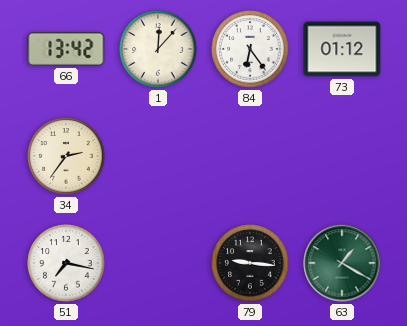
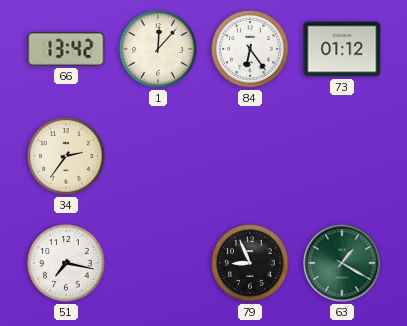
79: 9:16 -> 8:56
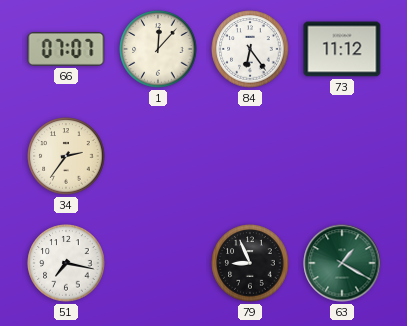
66: 13:42 -> 07:07
73: 01:12 -> 11:12
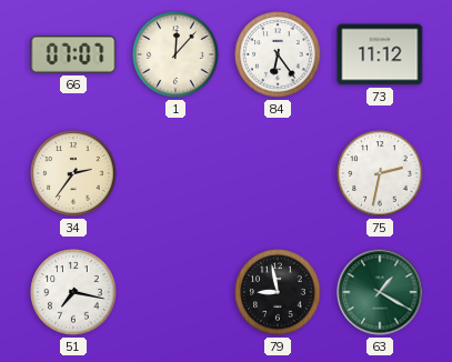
75: none -> 2:32
79: 8:56 -> 8:58
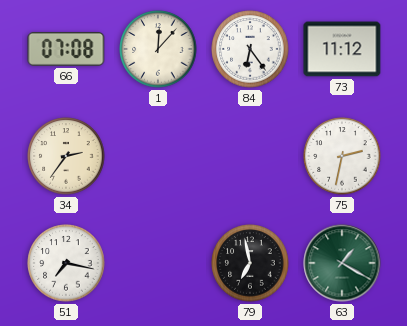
66: 07:07 -> 07:08
79: 8:58 -> 6:58
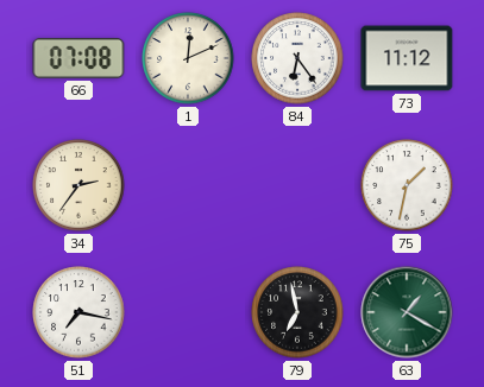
1: 12:07 -> 12:11
75: 2:32 -> 1:32
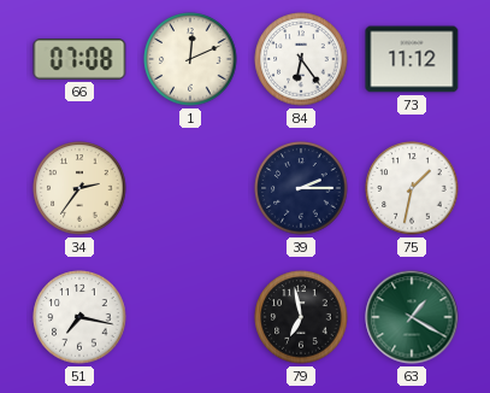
39: none -> 2:15
